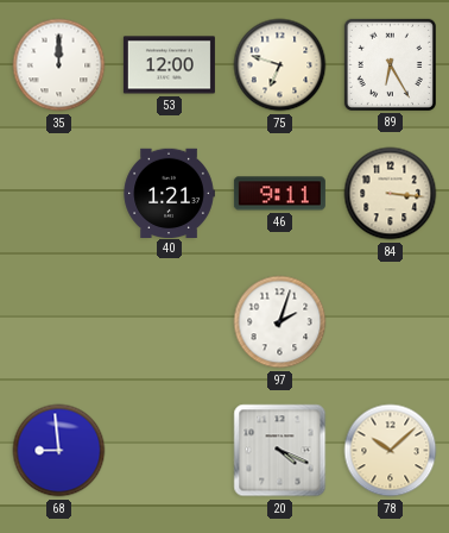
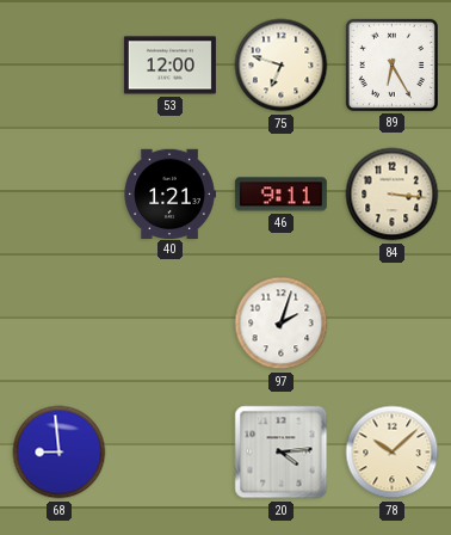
35: 12:00 -> none
20: 4:19 -> 4:14
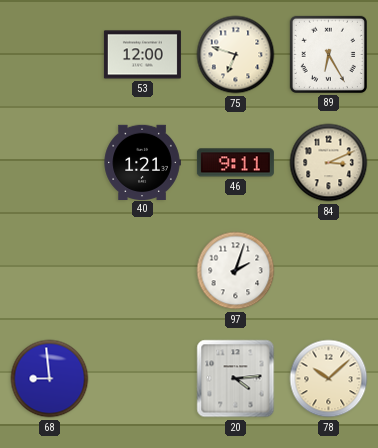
84: 3:16 -> 3:11
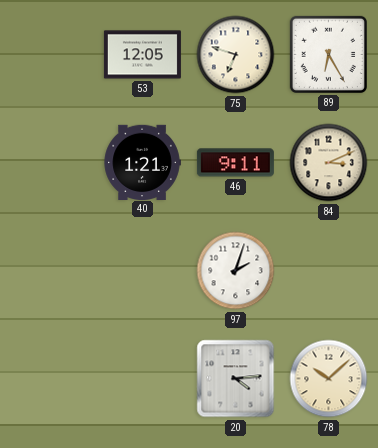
53: 12:00 -> 12:05
68: 8:59 -> none
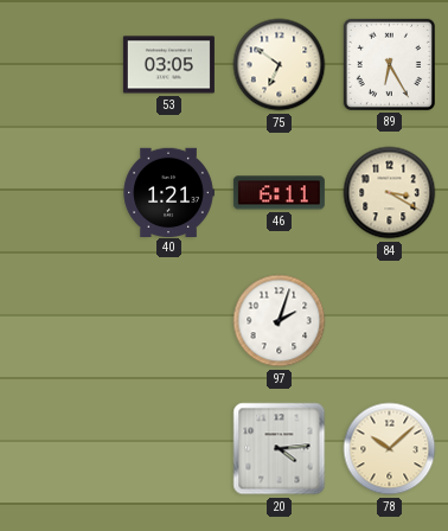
53: 12:05 -> 03:05
75: 6:48 -> 6:51
46: 9:11 -> 6:11
84: 3:11 -> 3:20
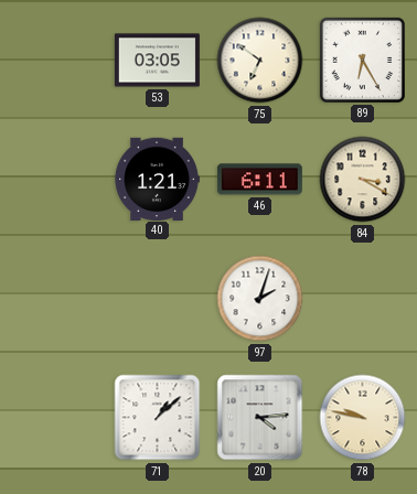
71: none -> 1:08
78: 10:08 -> 9:47
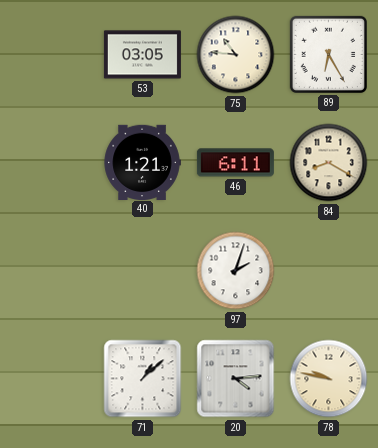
75: 6:51 -> 10:46
84: 3:20 -> 8:20
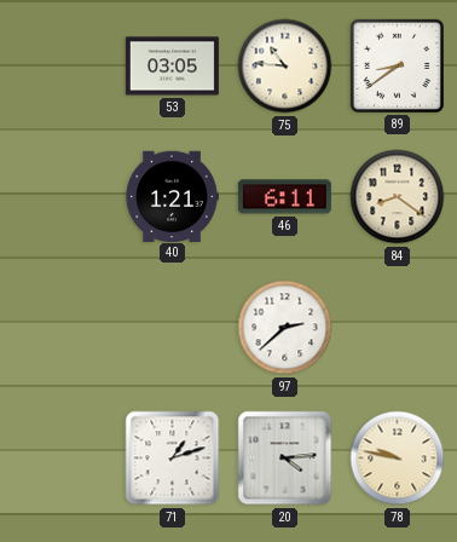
89: 6:25 -> 8:39
84: 8:20 -> 8:21
97: 2:03 -> 2:38
71: 1:08 -> 1:12
